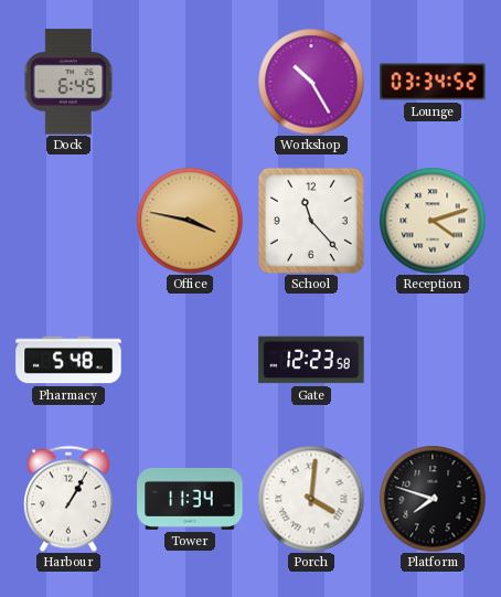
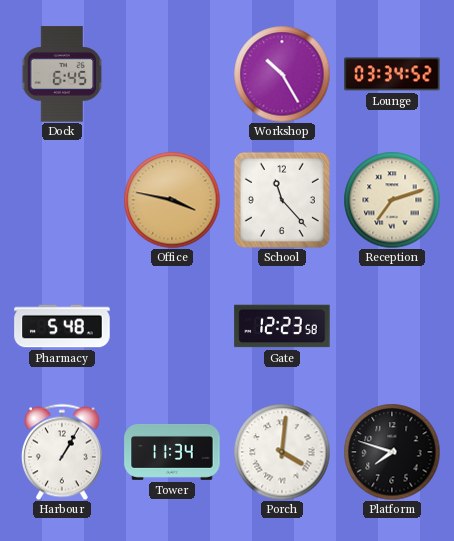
Reception: 4:12 -> 7:12
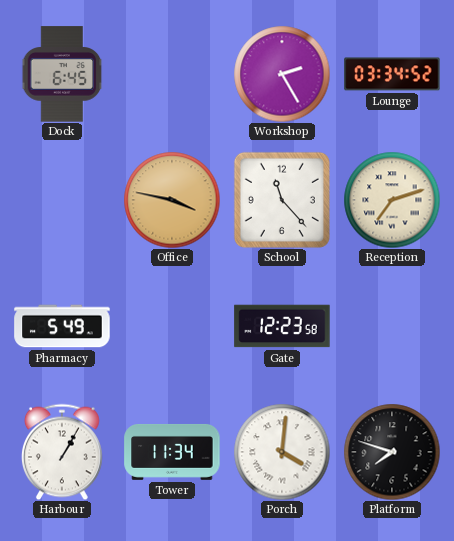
Workshop: 10:25 -> 2:25
Pharmacy: 5:48 -> 5:49
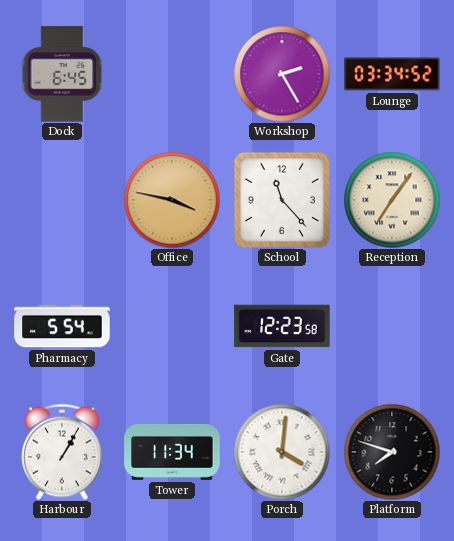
Reception: 7:12 -> 7:06
Pharmacy: 5:49 -> 5:54
